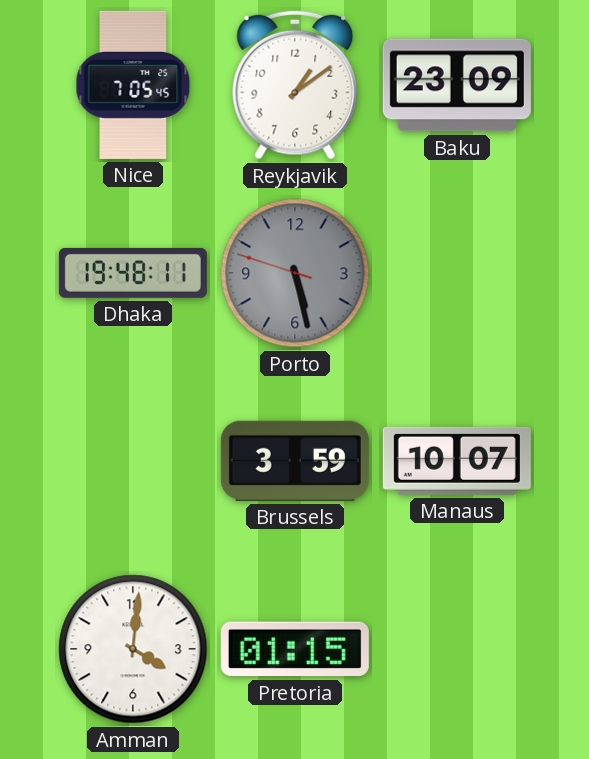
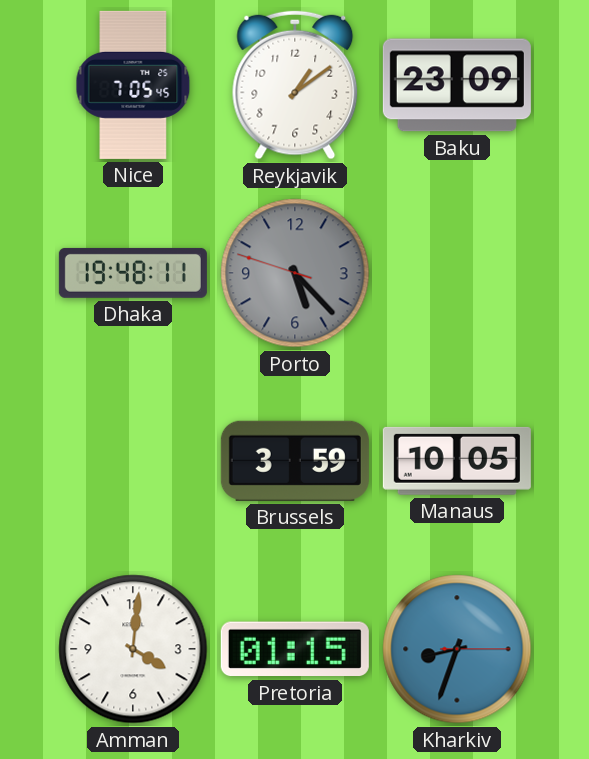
Porto: 5:27 -> 5:22
Manaus: 10:07 -> 10:05
Kharkiv: none -> 8:33
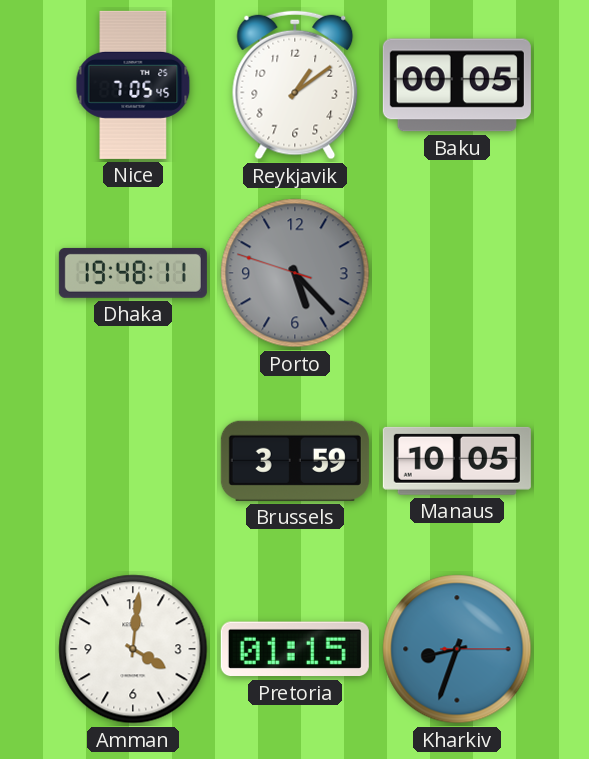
Baku: 23:09 -> 00:05
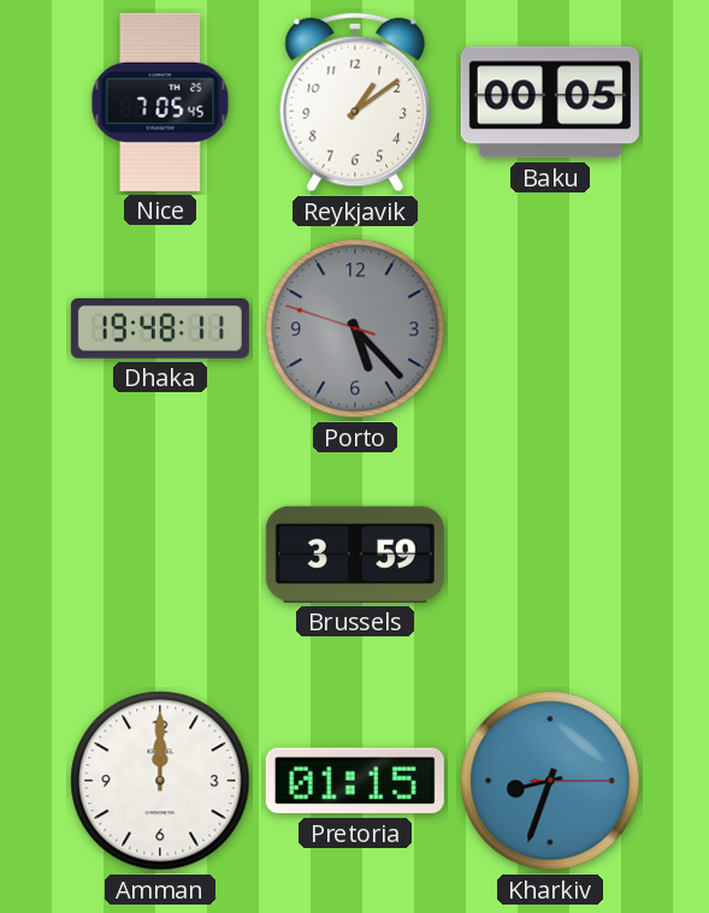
Manaus: 10:05 -> none
Amman: 4:01 -> 12:00
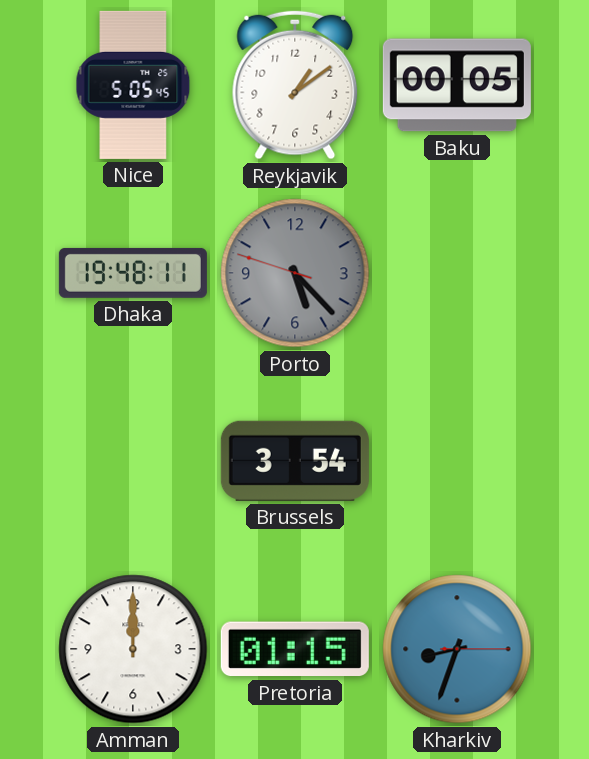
Nice: 7:05 -> 5:05
Brussels: 3:59 -> 3:54
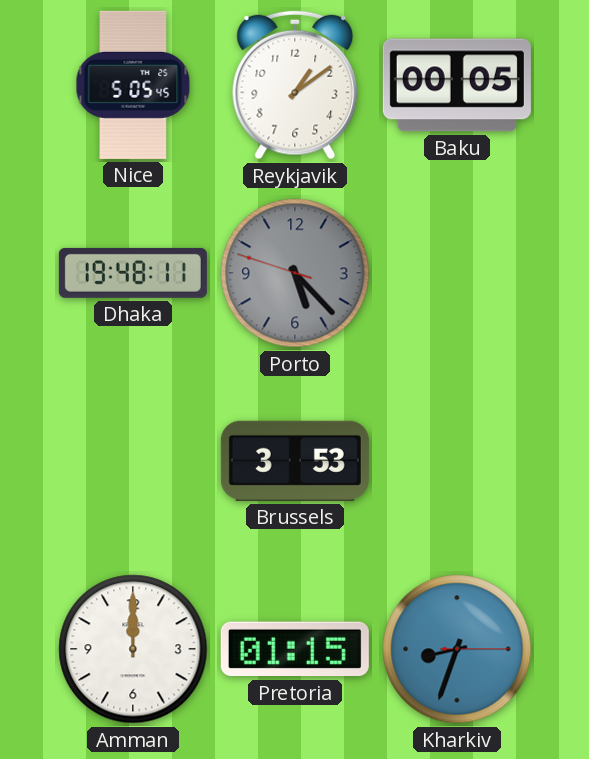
Brussels: 3:54 -> 3:53
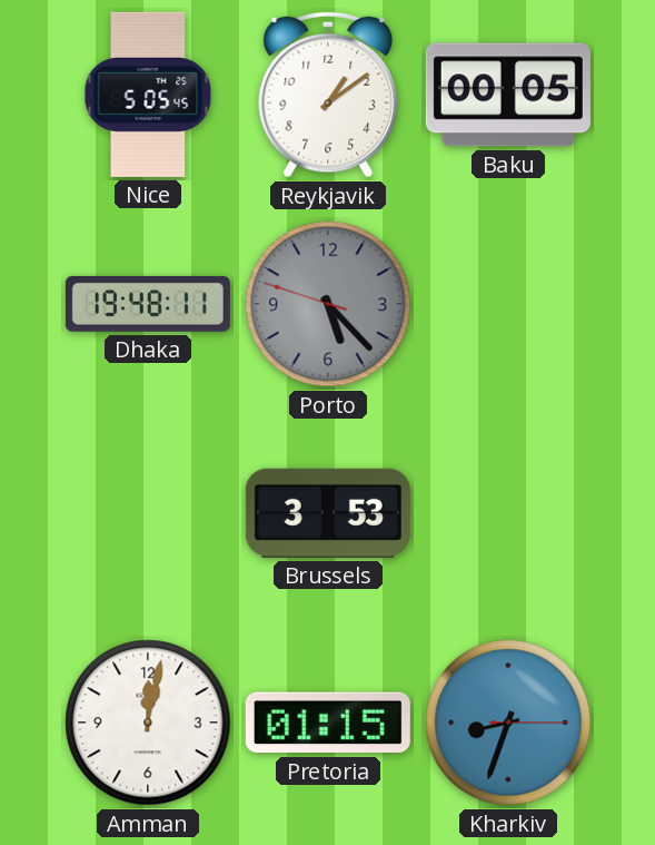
Amman: 12:00 -> 12:02
